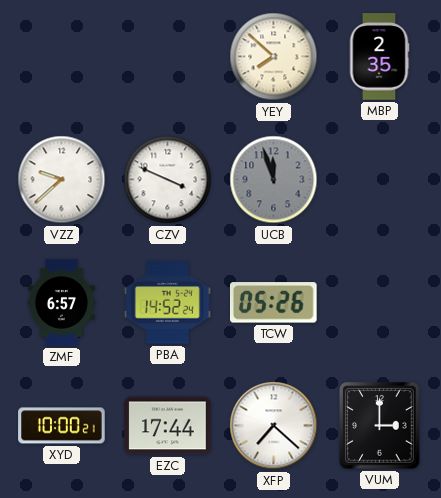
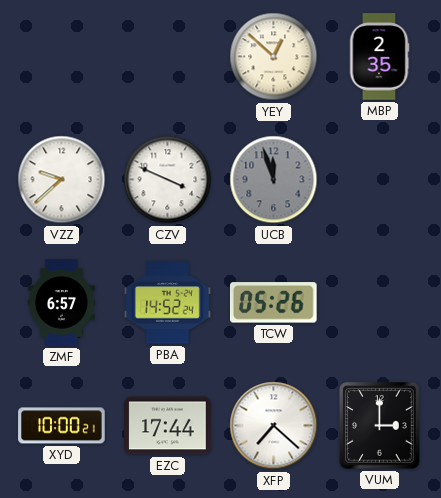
YEY: 7:52 -> 12:52
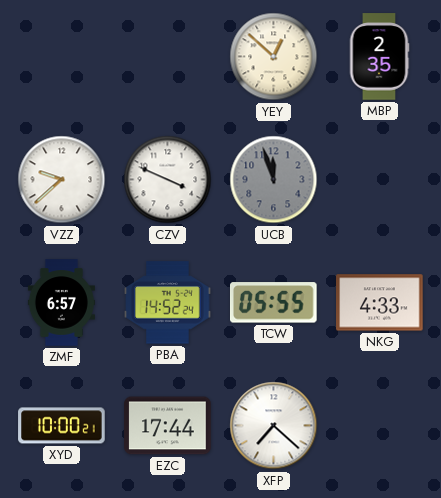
TCW: 05:26 -> 05:55
NKG: none -> 4:33
VUM: 3:00 -> none
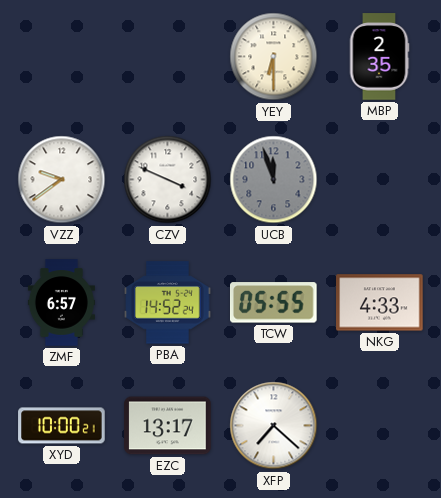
YEY: 12:52 -> 6:30
VZZ: 9:38 -> 9:39
EZC: 17:44 -> 13:17
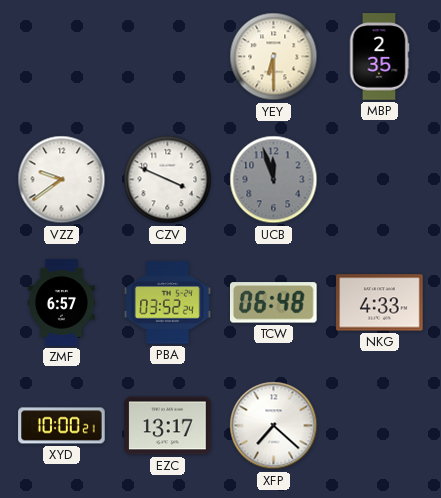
PBA: 14:52 -> 03:52
TCW: 05:55 -> 06:48
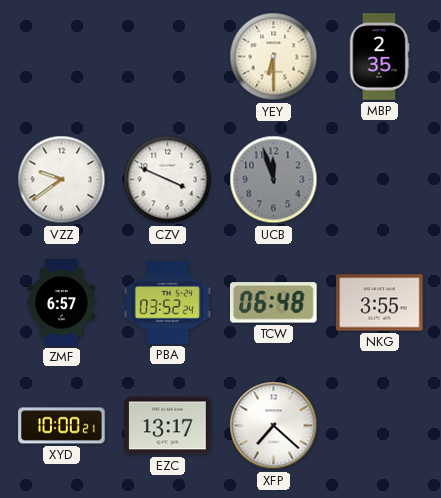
NKG: 4:33 -> 3:55
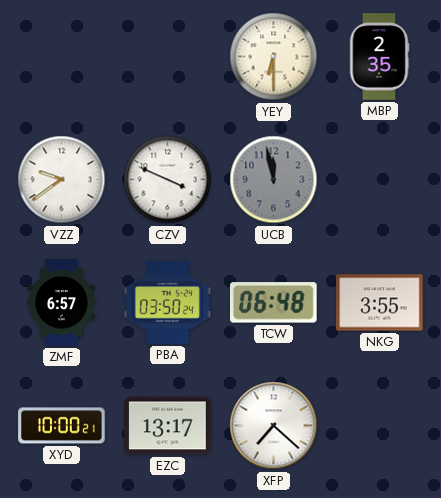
UCB: 11:57 -> 11:58
PBA: 03:52 -> 03:50
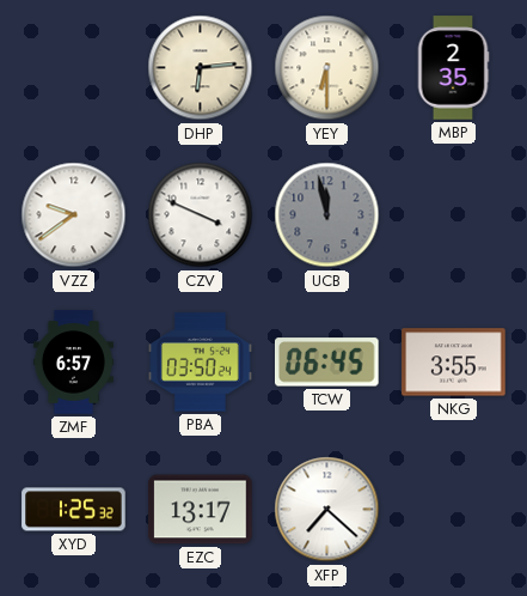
DHP: none -> 6:14
TCW: 06:48 -> 06:45
XYD: 10:00 -> 1:25
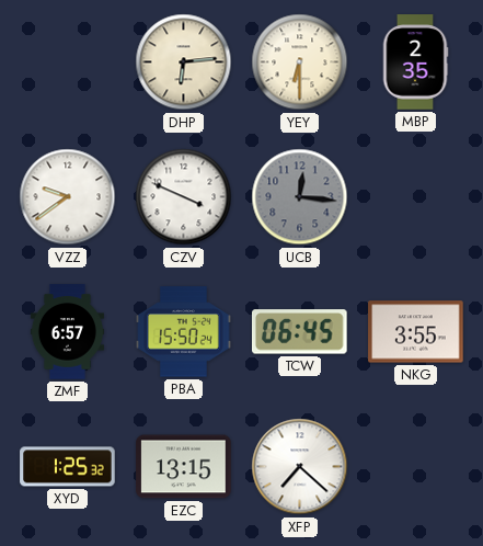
UCB: 11:58 -> 12:16
PBA: 03:50 -> 15:50
EZC: 13:17 -> 13:15
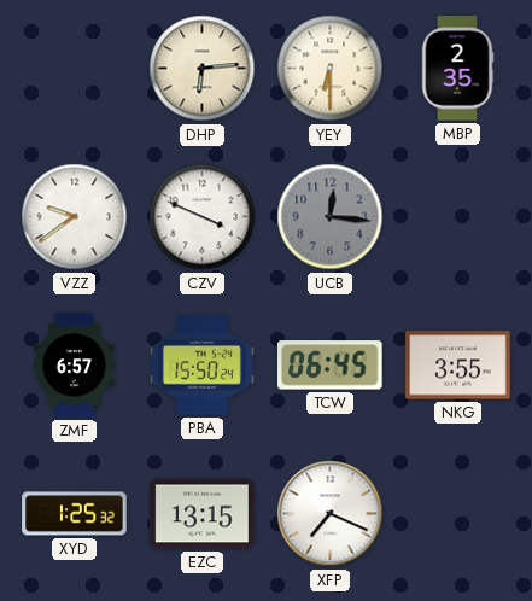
XFP: 7:22 -> 7:19
